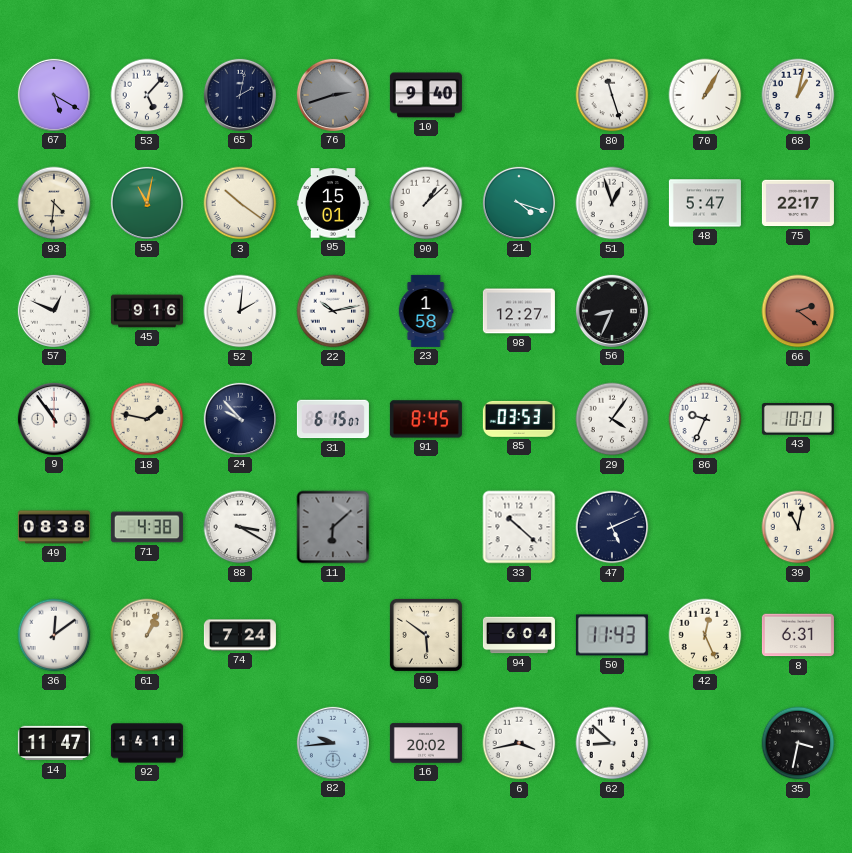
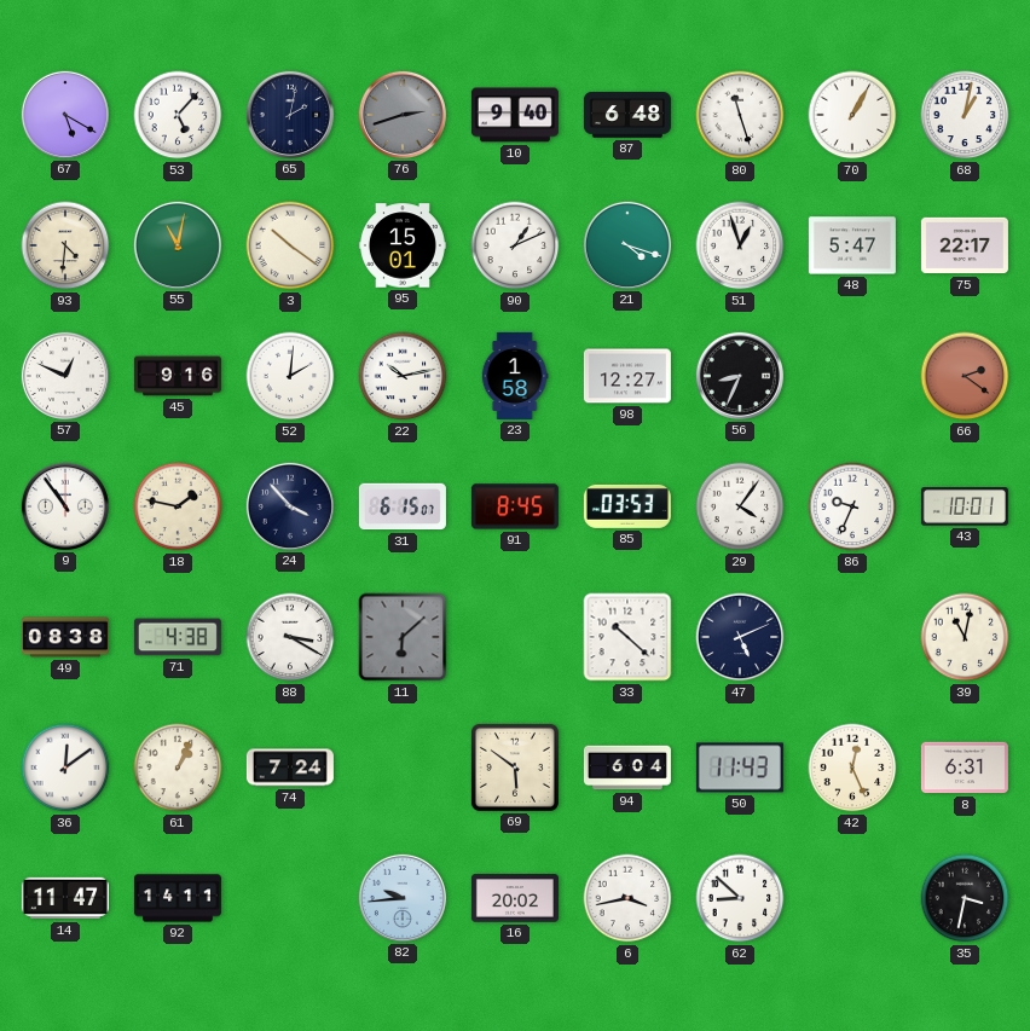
87: none -> 6:48
90: 1:08 -> 1:11
24: 9:53 -> 3:53
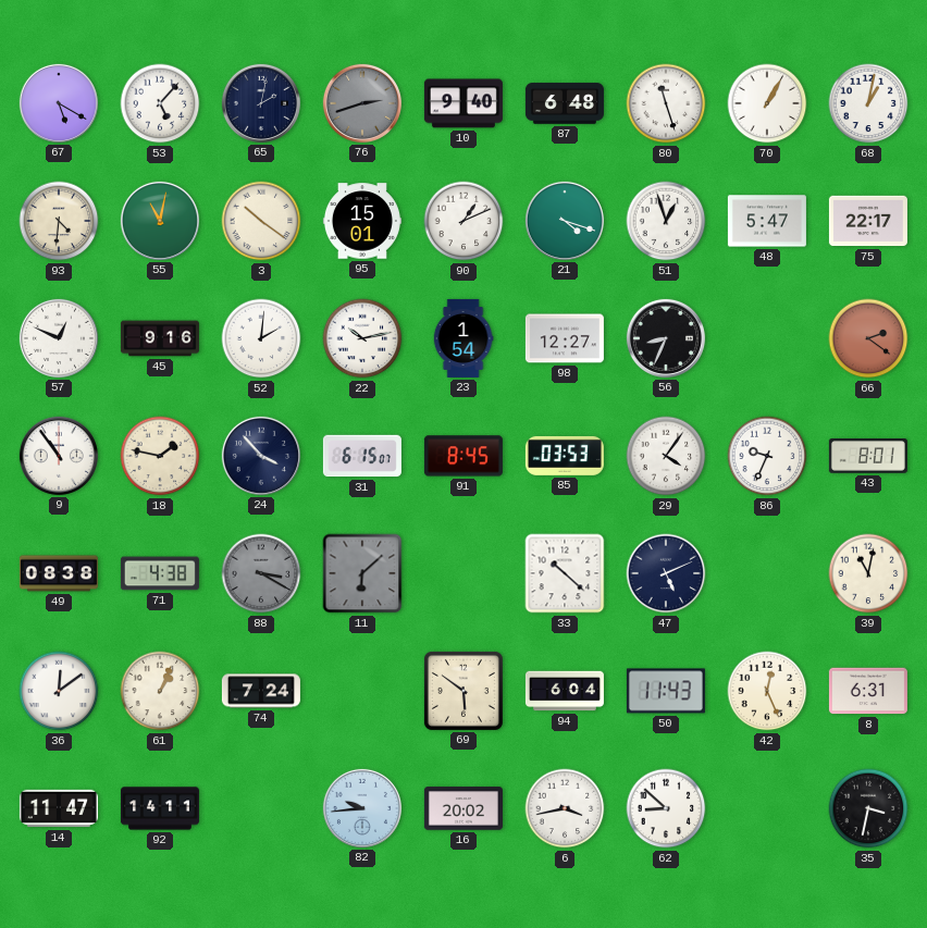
23: 1:58 -> 1:54
43: 10:01 -> 8:01
88 dial: white -> grey
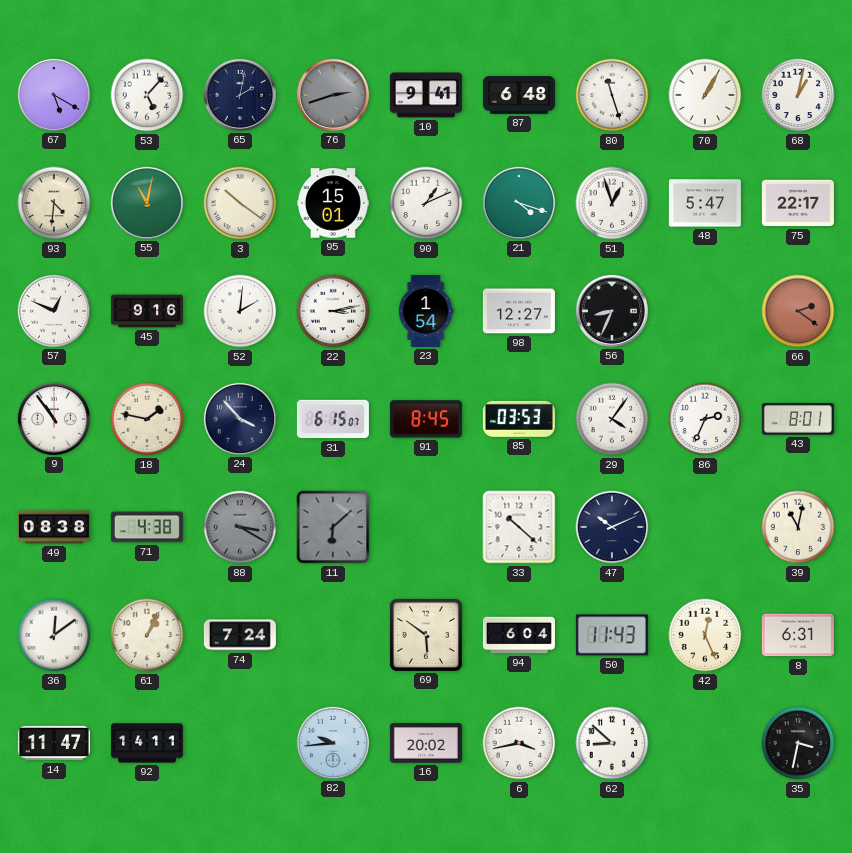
10: 9:40 -> 9:41
22: 10:13 -> 3:13
86: 9:34 -> 2:34
47: 5:11 -> 10:11
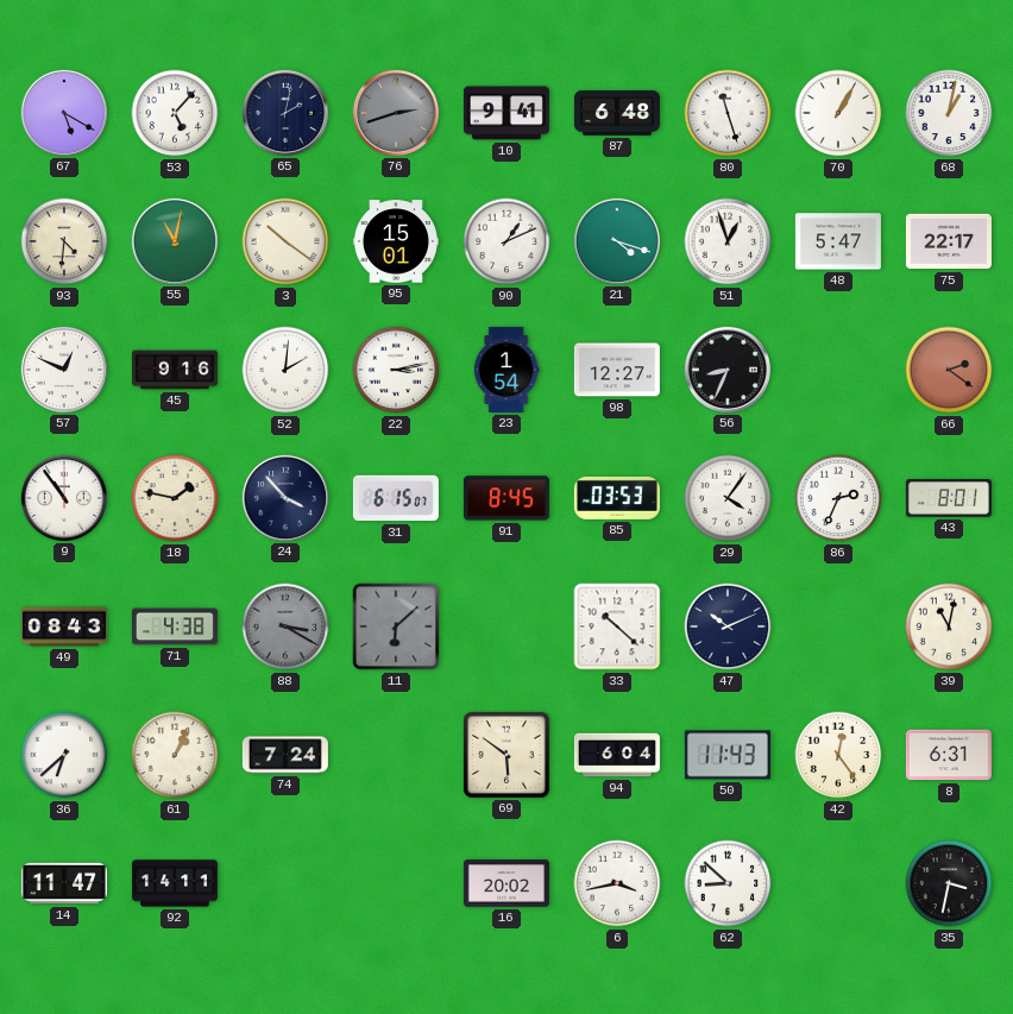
49: 08:38 -> 08:43
36: 12:09 -> 6:38
42: 12:26 -> 12:24
82: 9:44 -> none
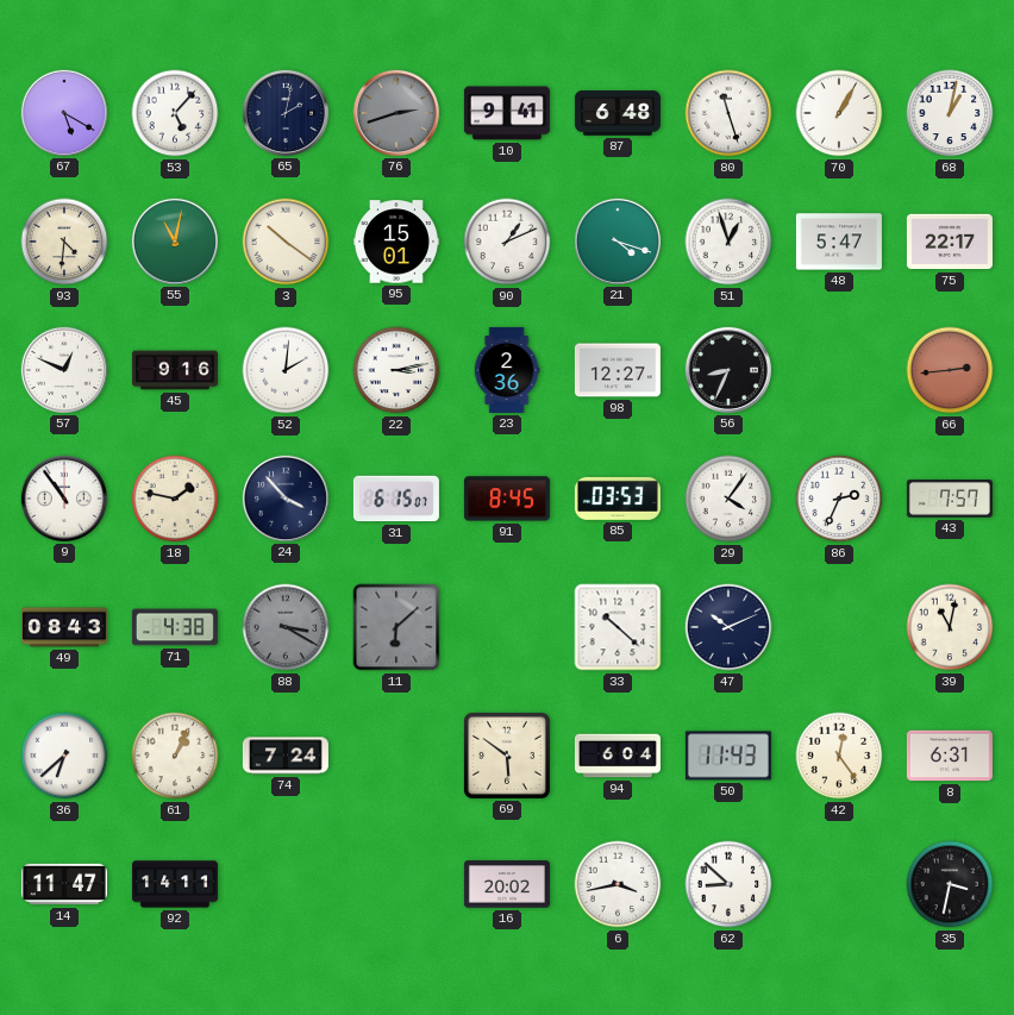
23: 1:54 -> 2:36
66: 2:21 -> 2:44
43: 8:01 -> 7:57
